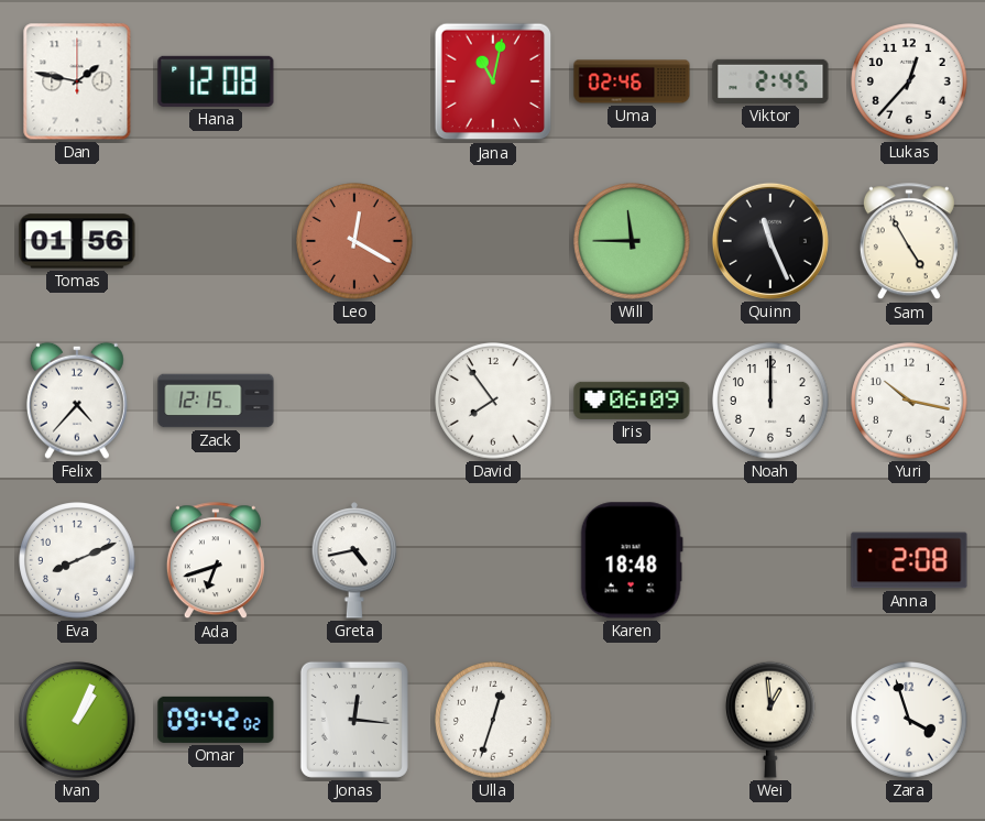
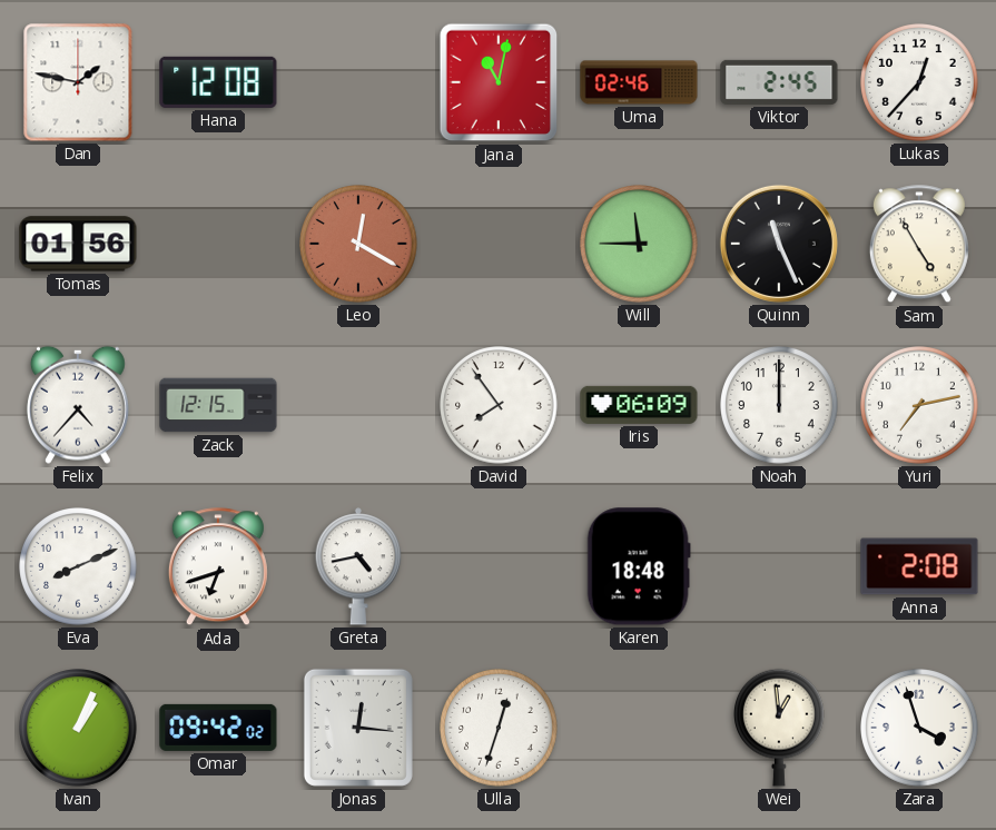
Yuri: 10:17 -> 7:13
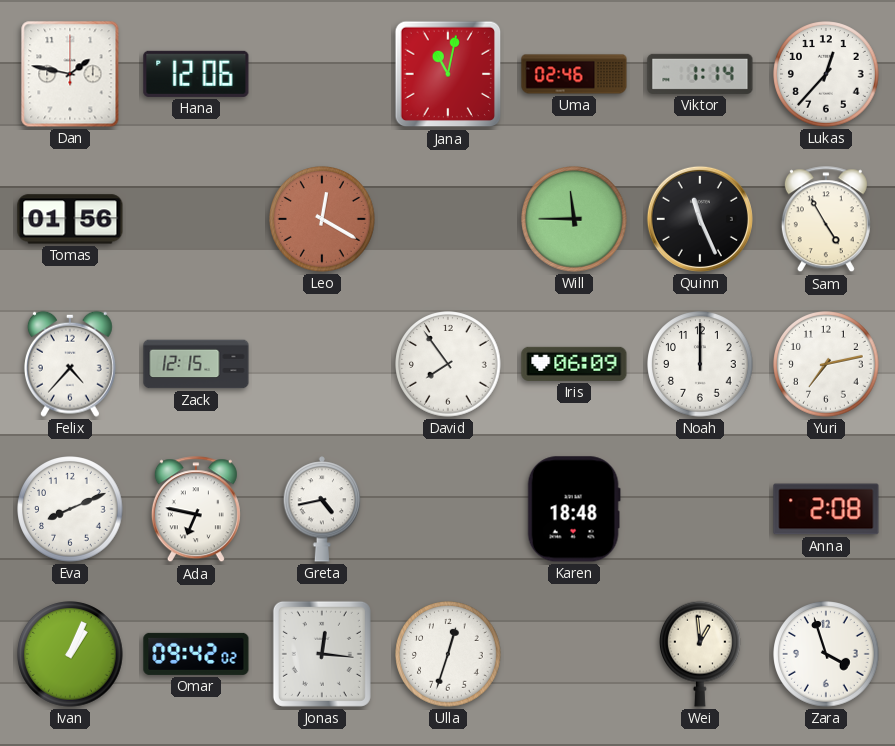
Hana: 12:08 -> 12:06
Viktor: 2:45 -> 1:14
Ada: 6:42 -> 6:47
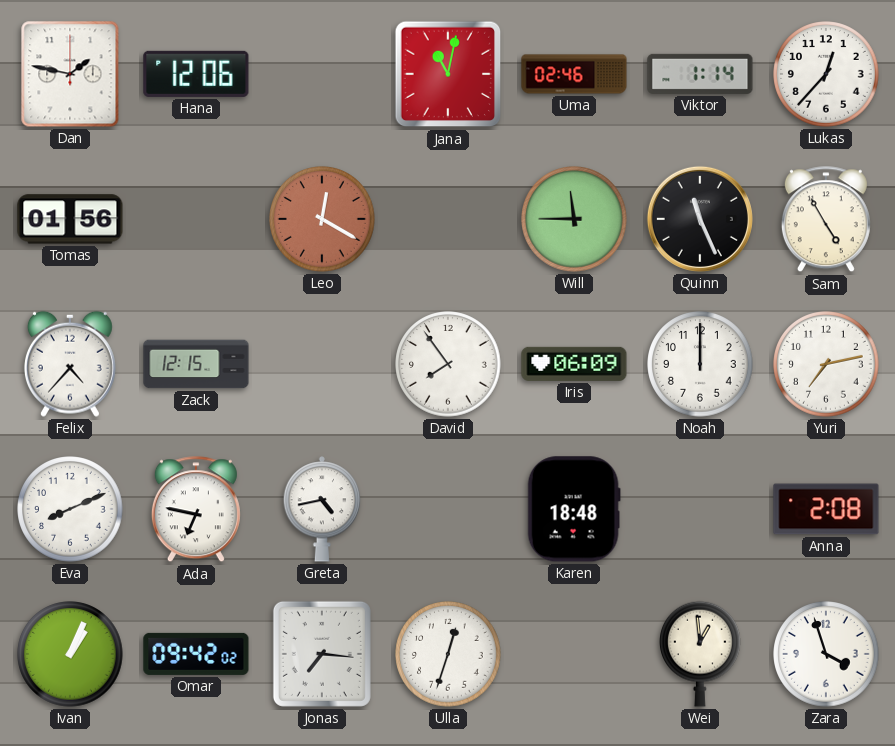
Jonas: 12:16 -> 7:16
